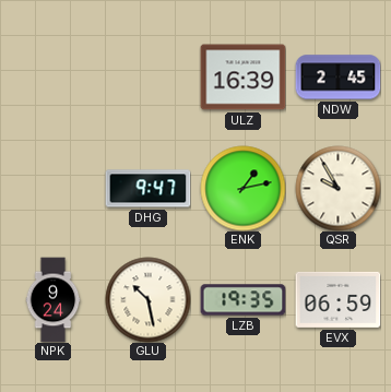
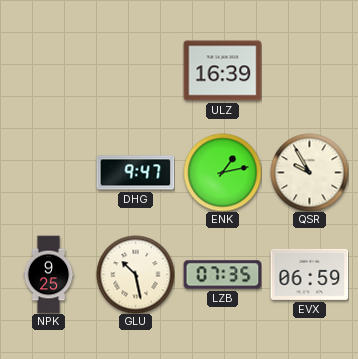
NDW: 2:45 -> none
NPK: 9:24 -> 9:25
LZB: 19:35 -> 07:35
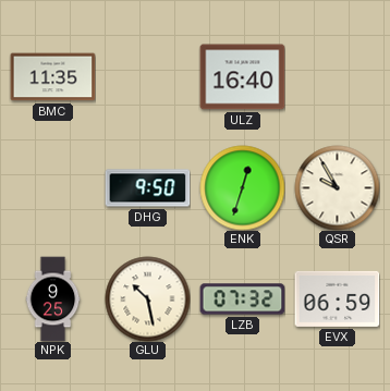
BMC: none -> 11:35
ULZ: 16:39 -> 16:40
DHG: 9:47 -> 9:50
ENK: 1:13 -> 12:33
LZB: 07:35 -> 07:32
